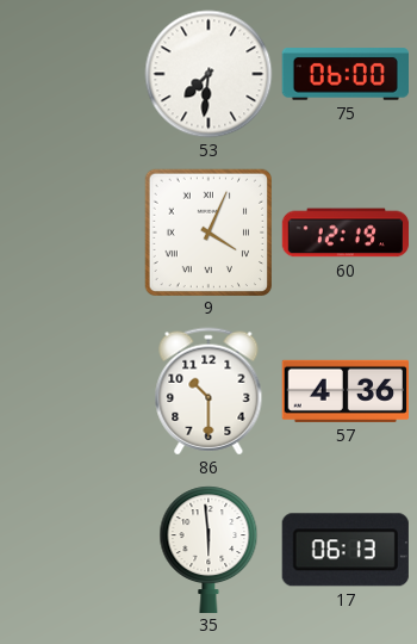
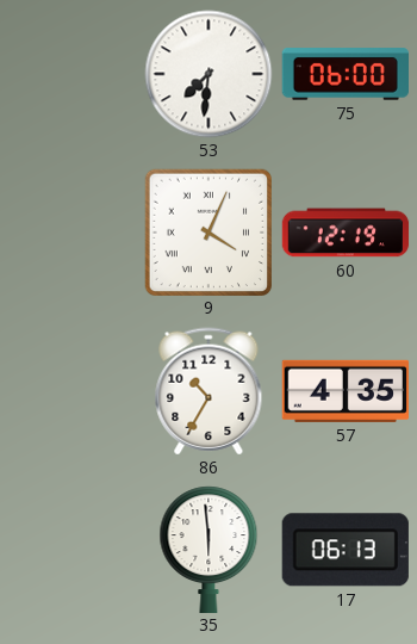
86: 10:30 -> 10:35
57: 4:36 -> 4:35
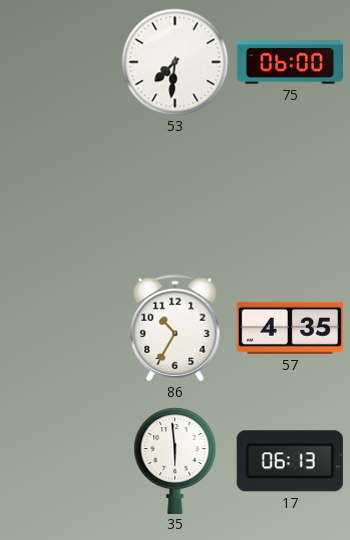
9: 4:04 -> none
60: 12:19 -> none
